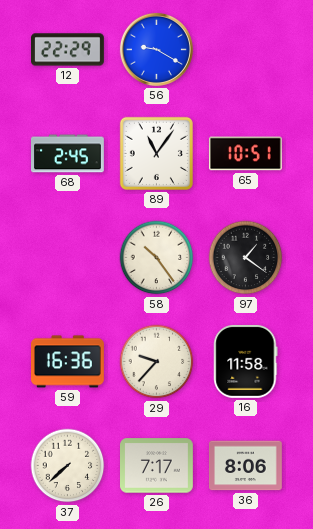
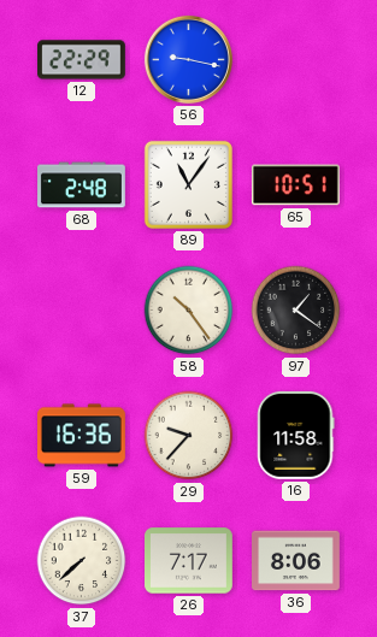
56: 9:20 -> 9:17
68: 2:45 -> 2:48
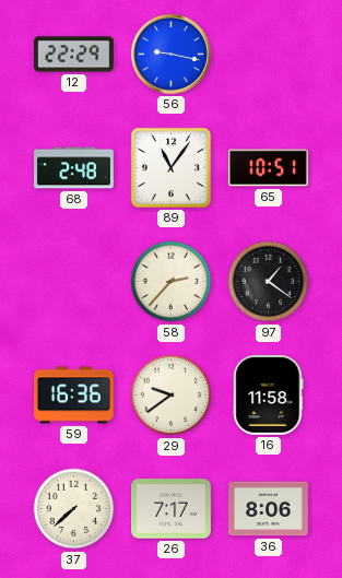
58: 10:24 -> 2:37
29: 9:37 -> 9:39
